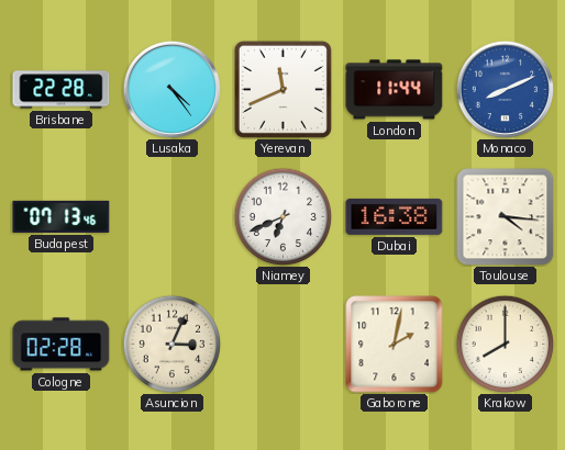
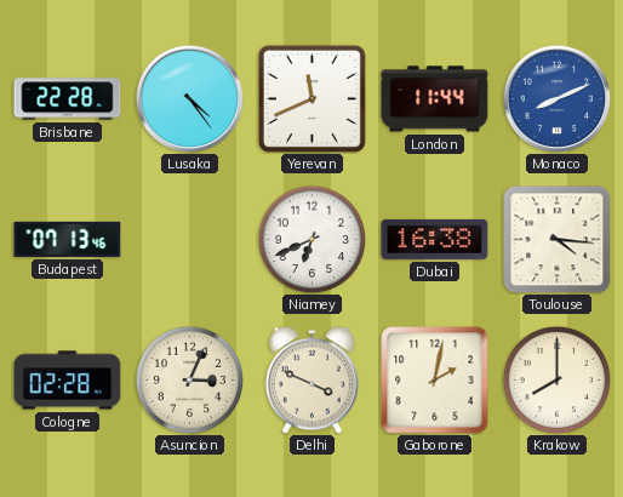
Delhi: none -> 3:49
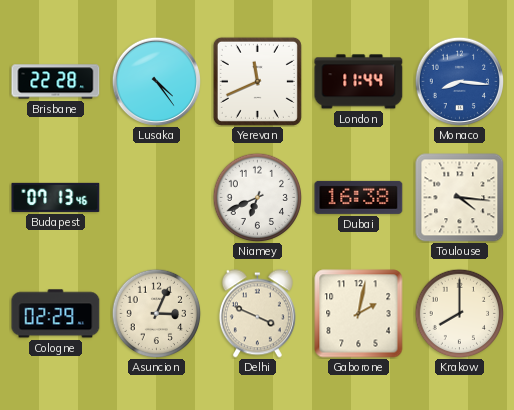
Monaco: 8:11 -> 8:16
Cologne: 02:28 -> 02:29
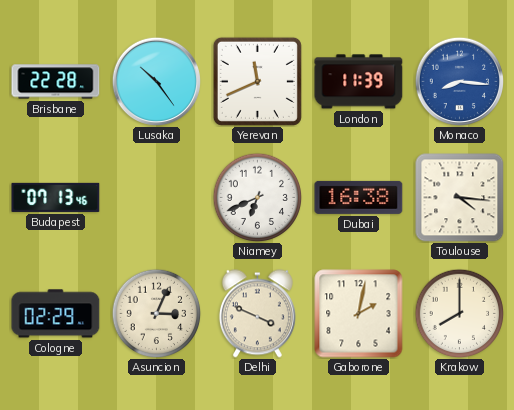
Lusaka: 4:24 -> 10:24
London: 11:44 -> 11:39
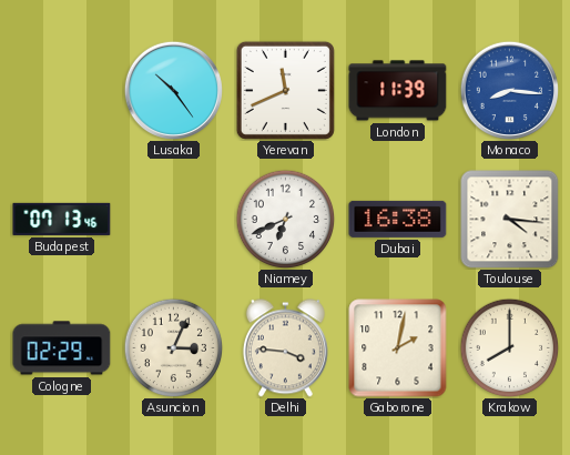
Brisbane: 22:28 -> none
Delhi: 3:49 -> 3:46
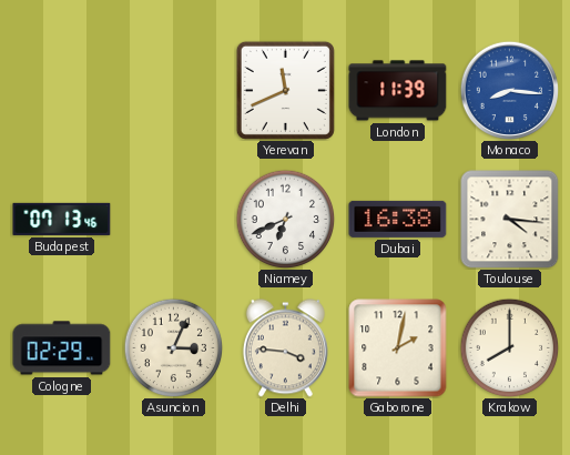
Lusaka: 10:24 -> none
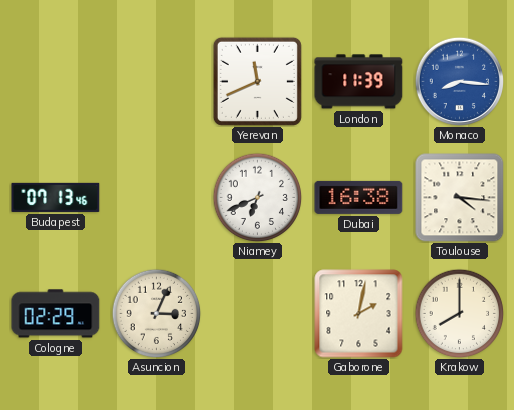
Delhi: 3:46 -> none
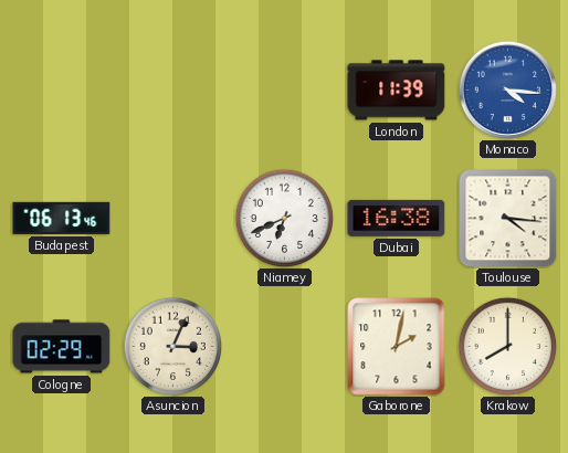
Yerevan: 11:41 -> none
Monaco: 8:16 -> 4:16
Budapest: 07:13 -> 06:13
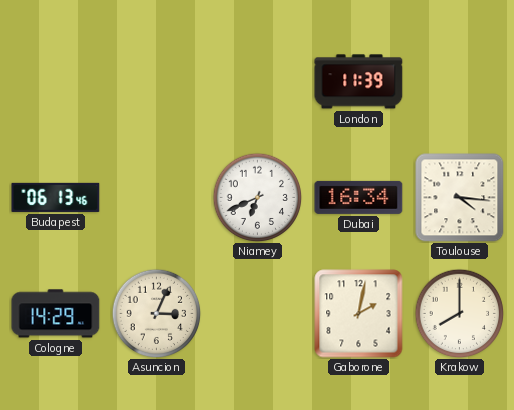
Monaco: 4:16 -> none
Dubai: 16:38 -> 16:34
Cologne: 02:29 -> 14:29
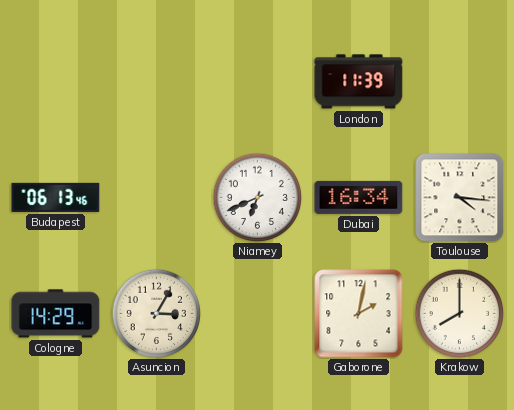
Asuncion: 3:04 -> 3:05
